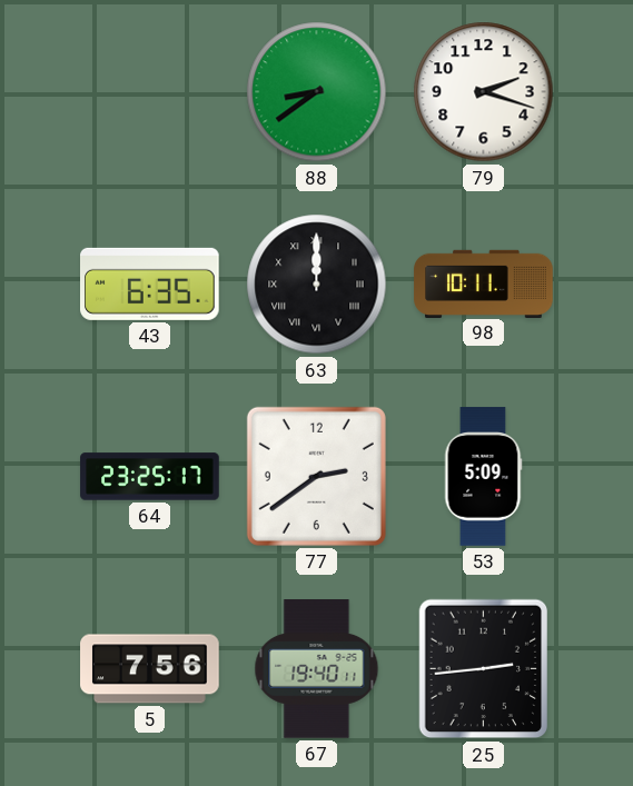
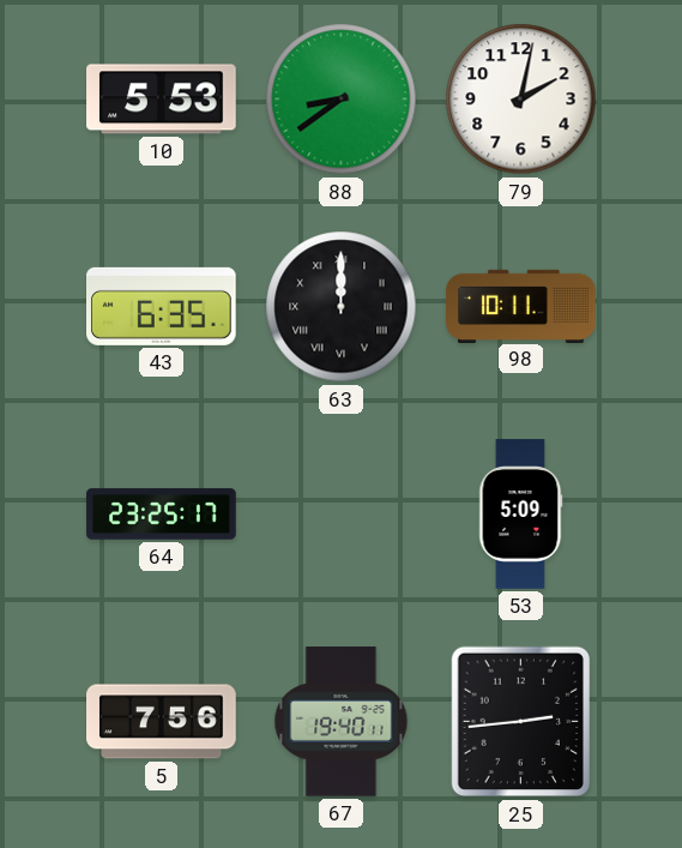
10: none -> 5:53
79: 2:18 -> 2:02
77: 2:39 -> none
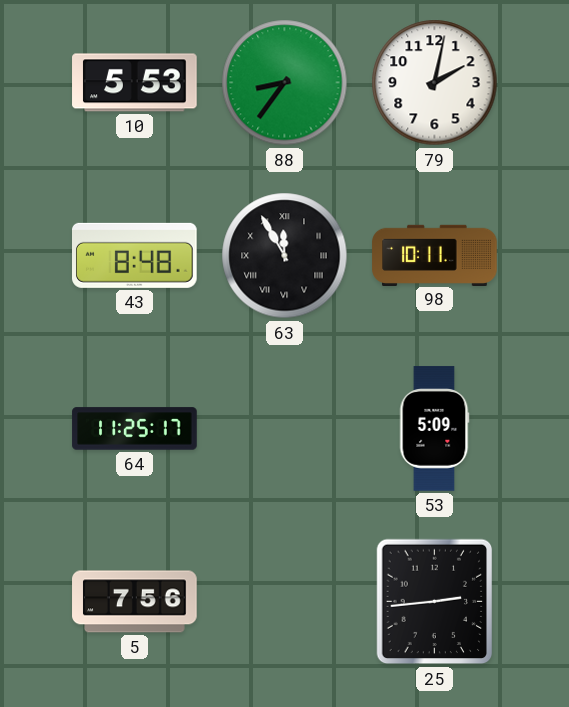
88: 8:39 -> 8:36
43: 6:35 -> 8:48
63: 12:00 -> 11:55
64: 23:25 -> 11:25
67: 19:40 -> none
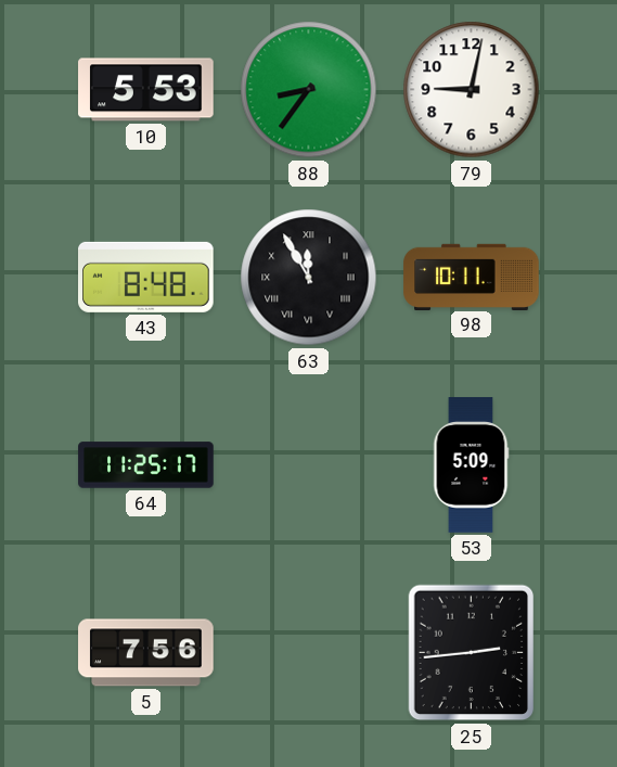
79: 2:02 -> 9:02
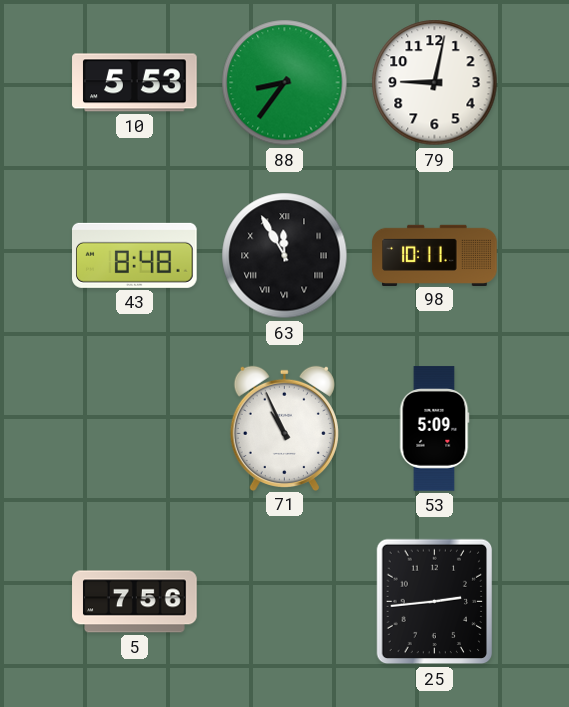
64: 11:25 -> none
71: none -> 10:56
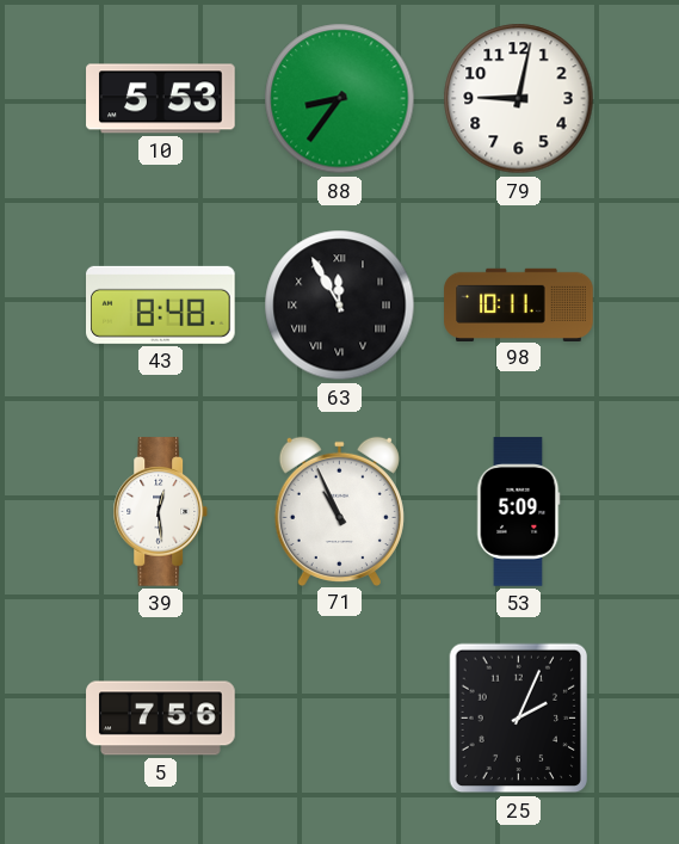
39: none -> 12:29
25: 2:44 -> 2:04
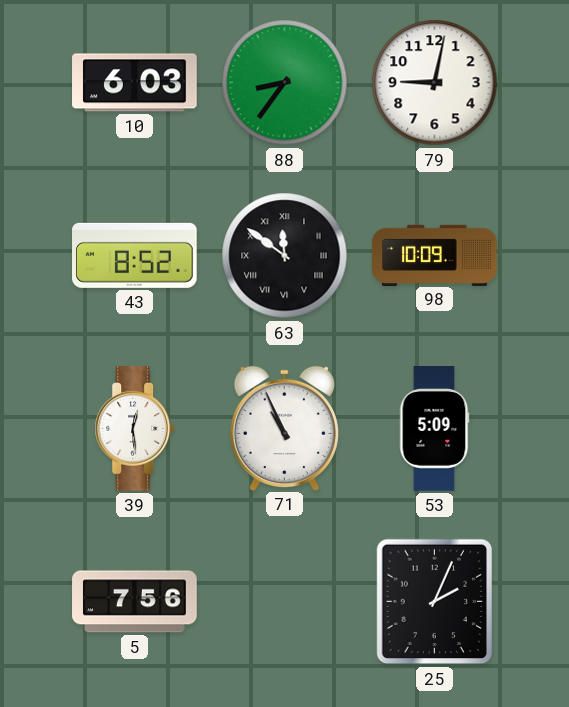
10: 5:53 -> 6:03
43: 8:48 -> 8:52
63: 11:55 -> 11:51
98: 10:11 -> 10:09
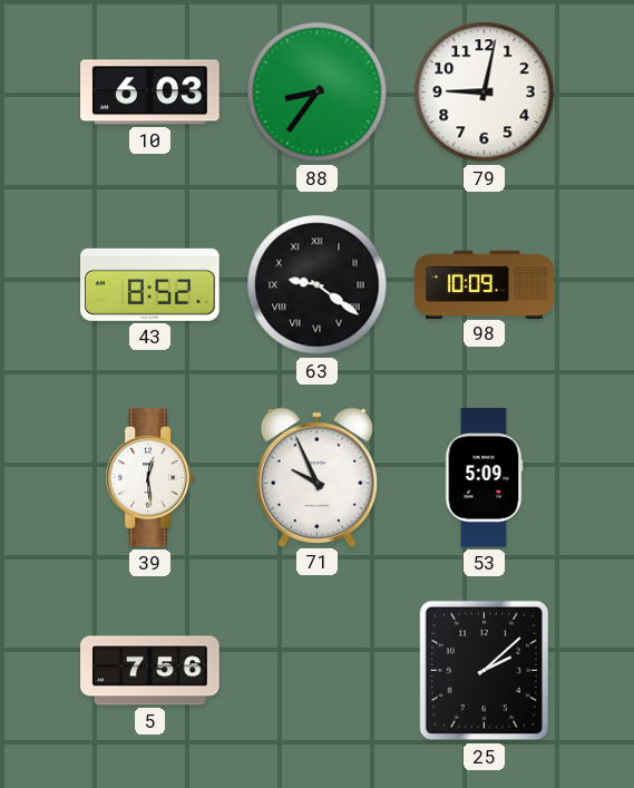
63: 11:51 -> 9:21
71: 10:56 -> 9:56
25: 2:04 -> 2:08
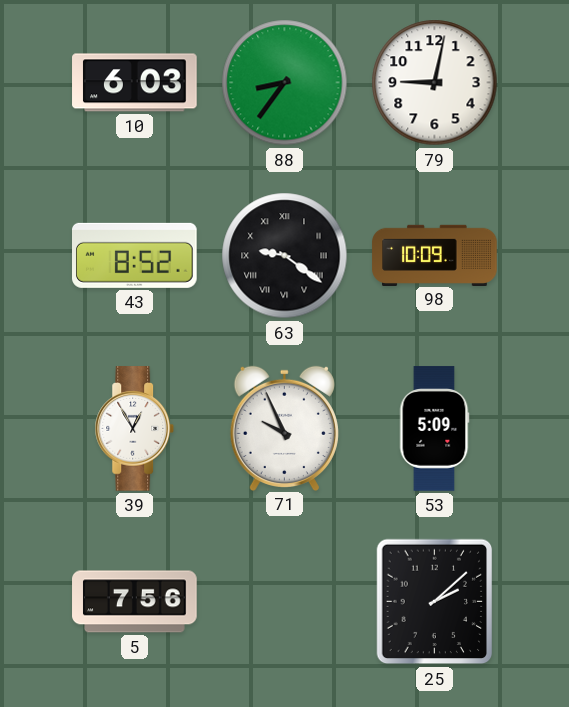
39: 12:29 -> 12:55
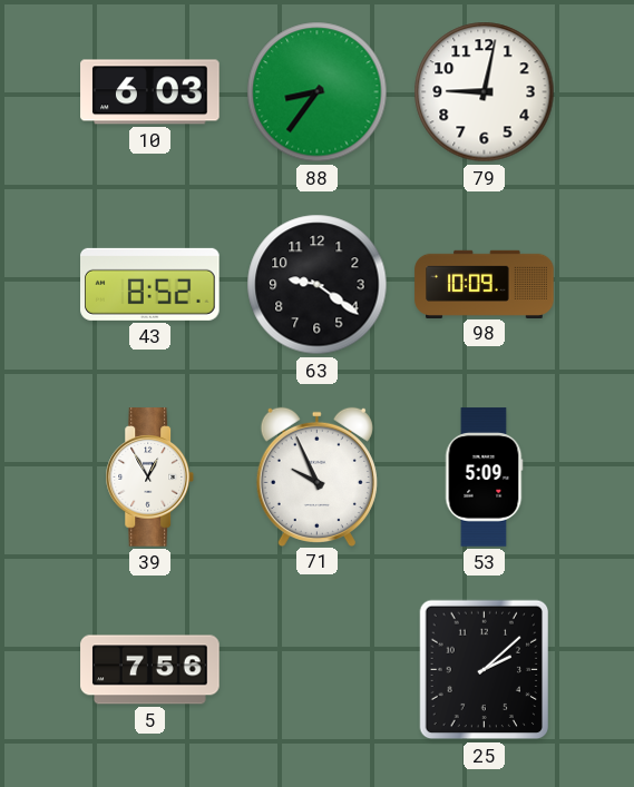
63 numerals: Roman -> Arabic
